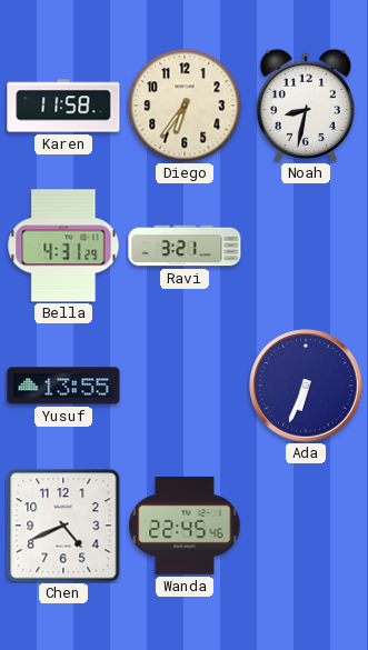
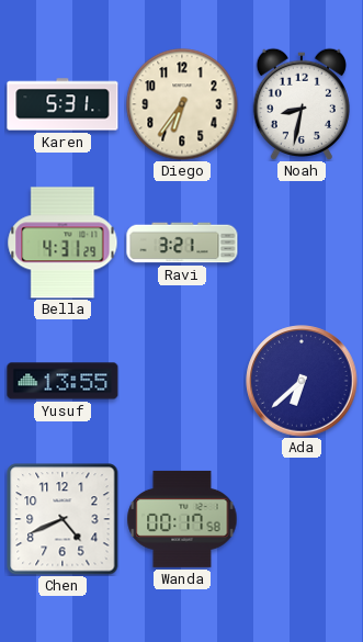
Karen: 11:58 -> 5:31
Ada: 6:34 -> 6:38
Wanda: 22:45 -> 00:17
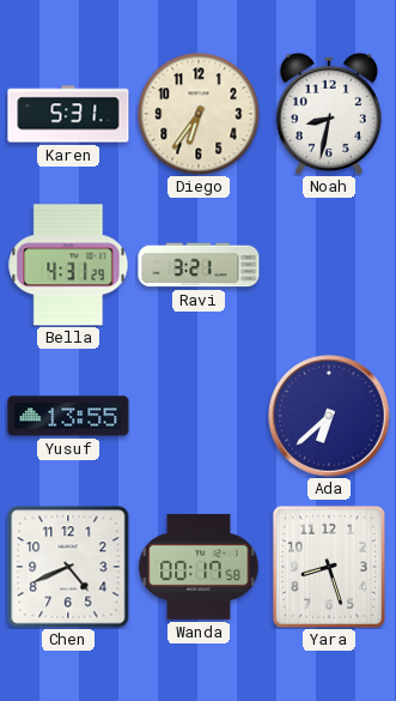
Yara: none -> 8:27
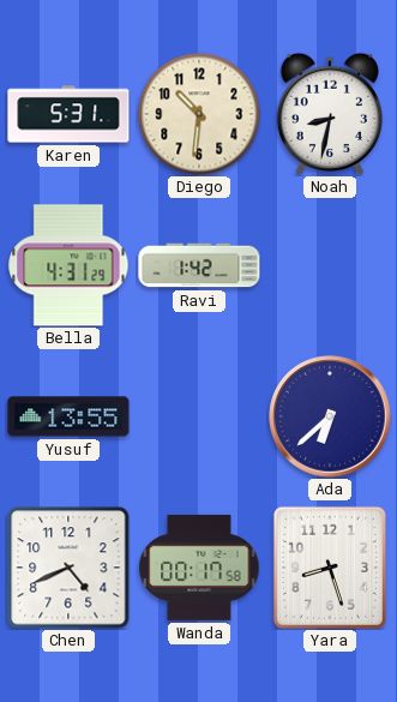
Diego: 6:36 -> 10:31
Ravi: 3:21 -> 1:42
